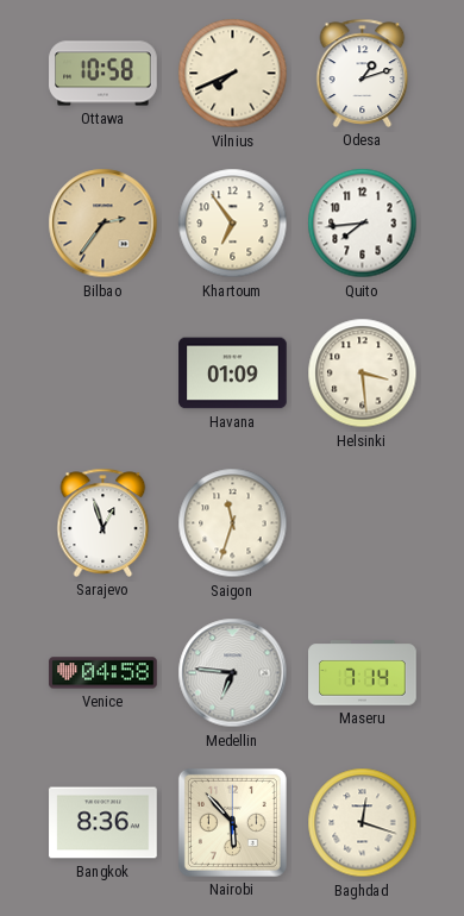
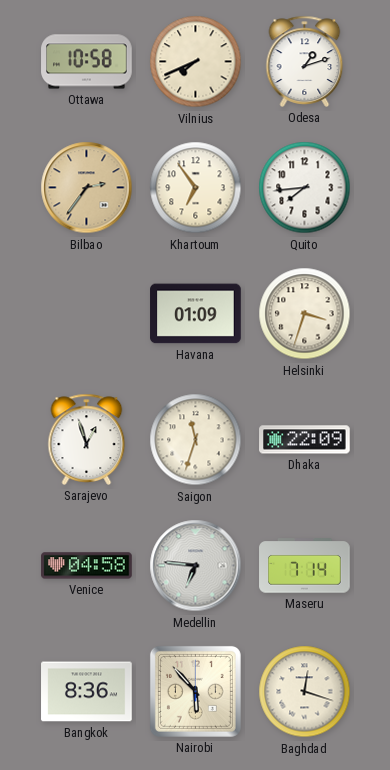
Helsinki: 3:29 -> 3:33
Dhaka: none -> 22:09
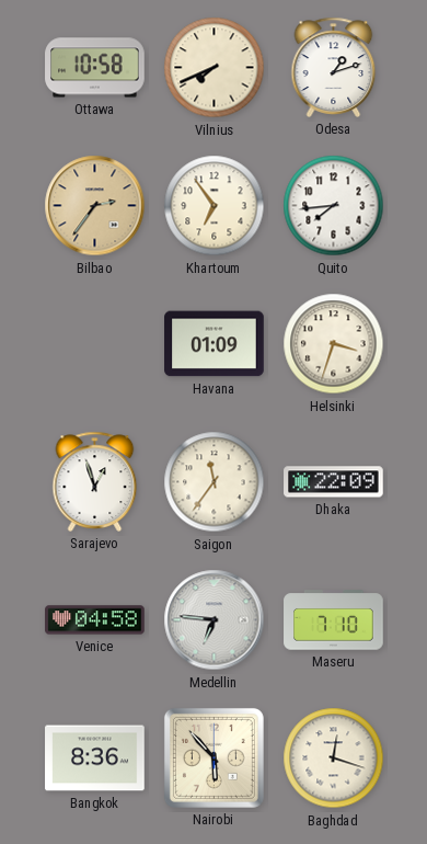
Saigon: 11:33 -> 11:36
Maseru: 7:14 -> 7:10
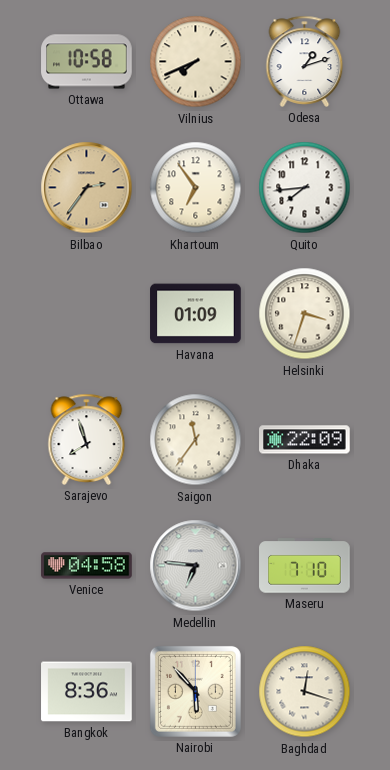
Sarajevo: 12:57 -> 7:57
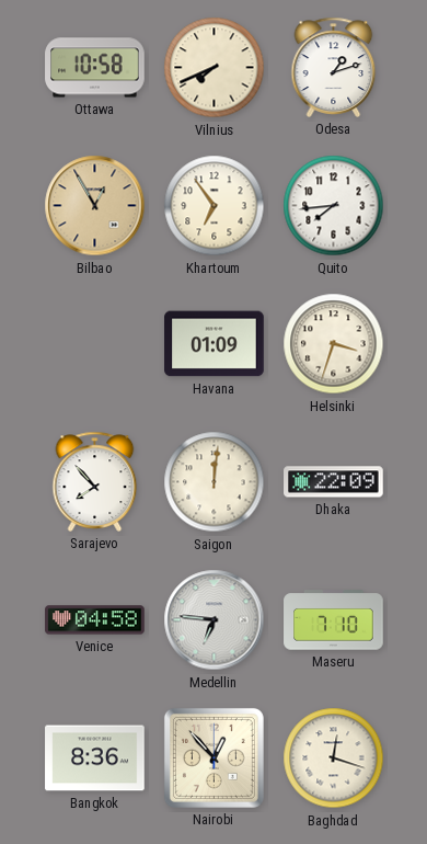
Bilbao: 2:36 -> 12:55
Sarajevo: 7:57 -> 7:53
Saigon: 11:36 -> 12:01
Nairobi: 5:53 -> 12:53
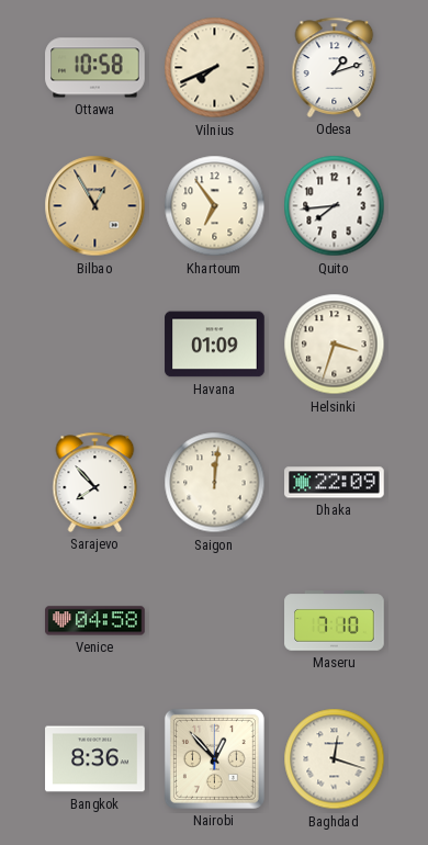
Medellin: 6:46 -> none
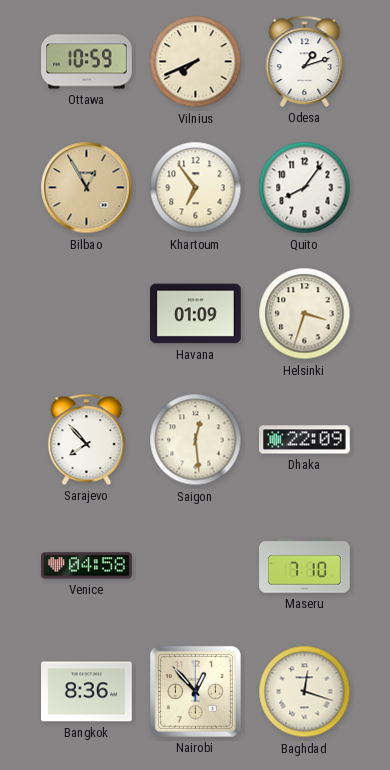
Ottawa: 10:58 -> 10:59
Quito: 7:44 -> 8:06
Saigon: 12:01 -> 12:29
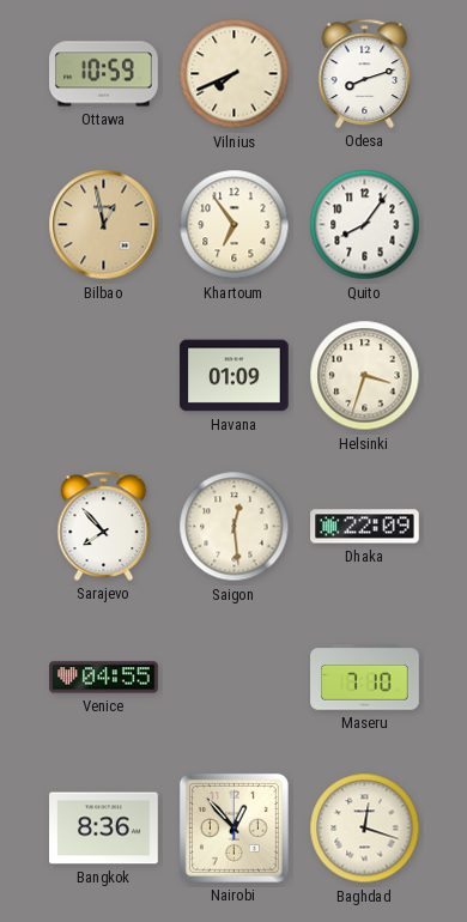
Odesa: 1:12 -> 8:12
Bilbao: 12:55 -> 12:58
Venice: 04:58 -> 04:55
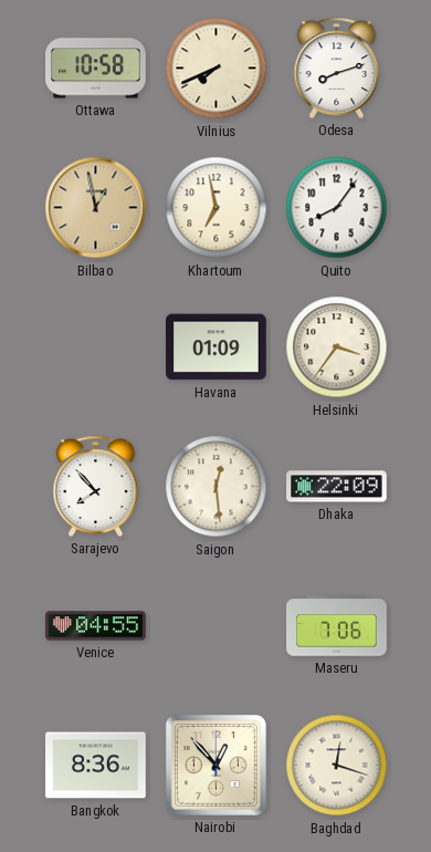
Ottawa: 10:59 -> 10:58
Khartoum: 6:54 -> 6:58
Helsinki: 3:33 -> 3:36
Maseru: 7:10 -> 7:06
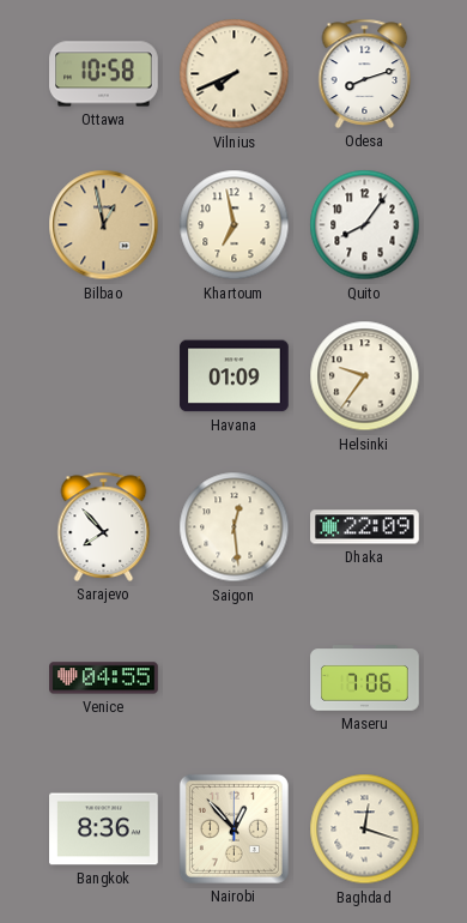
Helsinki: 3:36 -> 9:36
